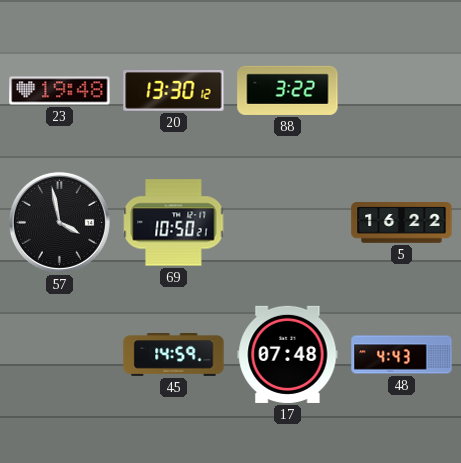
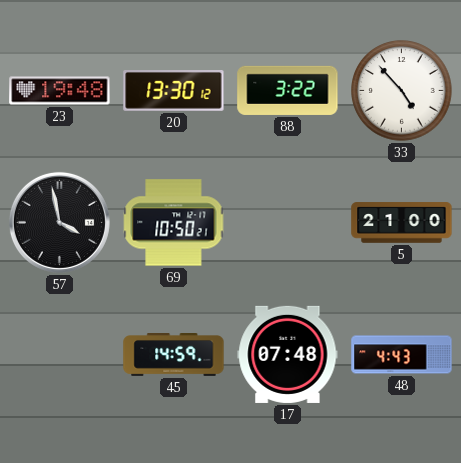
33: none -> 4:53
5: 16:22 -> 21:00
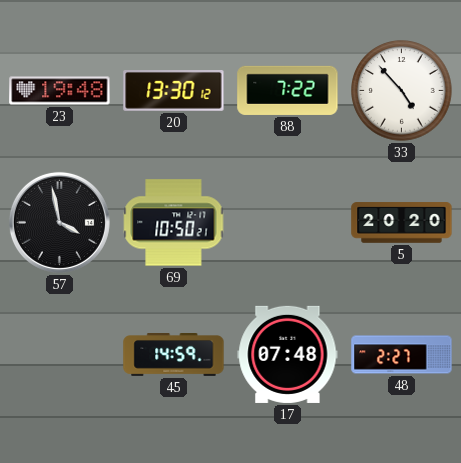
88: 3:22 -> 7:22
5: 21:00 -> 20:20
48: 4:43 -> 2:27
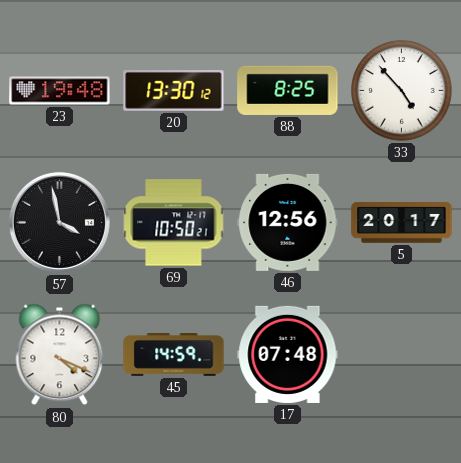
88: 7:22 -> 8:25
46: none -> 12:56
5: 20:20 -> 20:17
80: none -> 4:19
48: 2:27 -> none
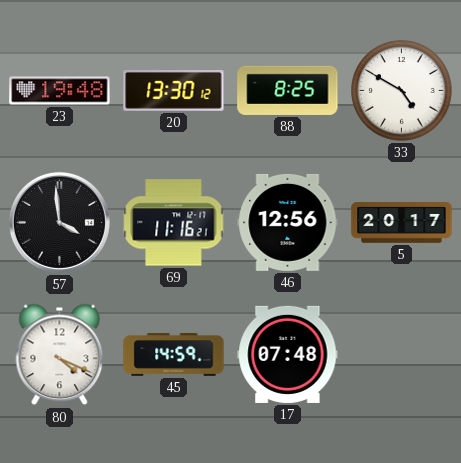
33: 4:53 -> 4:50
57: 3:58 -> 3:59
69: 10:50 -> 11:16
